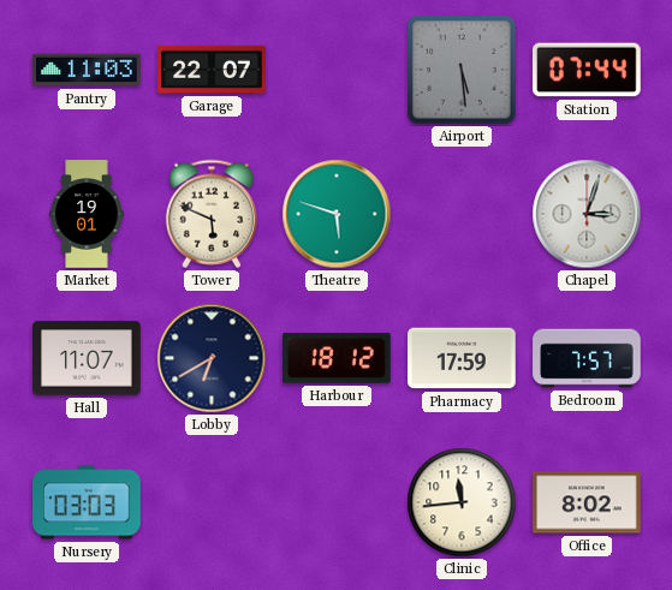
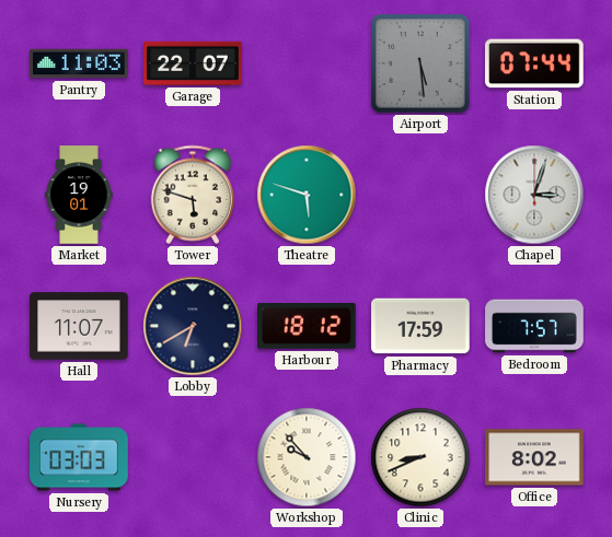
Tower: 5:49 -> 5:48
Workshop: none -> 9:53
Clinic: 11:44 -> 8:41
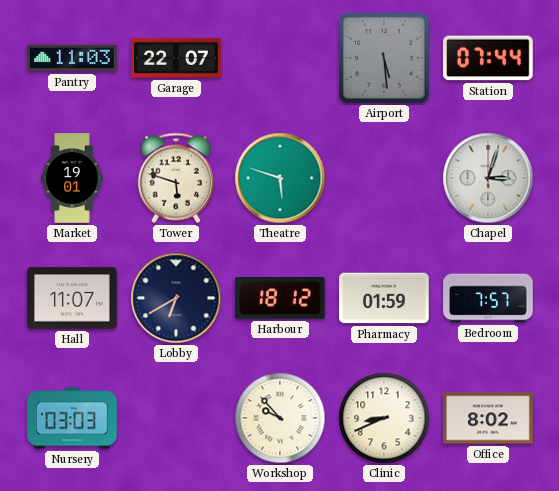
Pharmacy: 17:59 -> 01:59
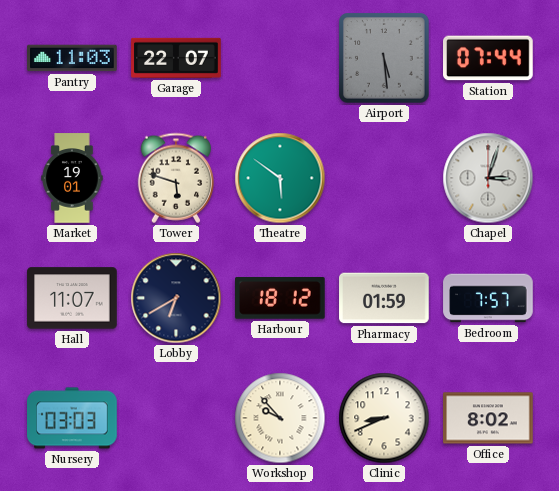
Theatre: 5:48 -> 5:51
